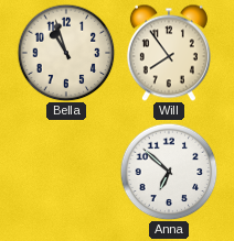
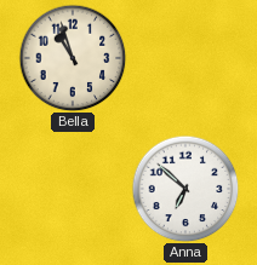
Will: 7:54 -> none
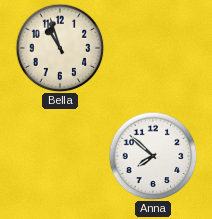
Anna: 6:52 -> 7:52
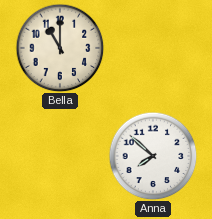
Bella: 10:57 -> 11:00
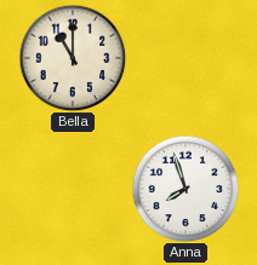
Anna: 7:52 -> 7:57
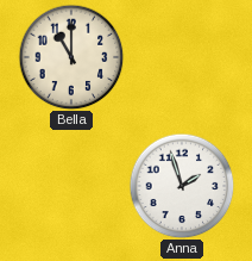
Anna: 7:57 -> 1:57
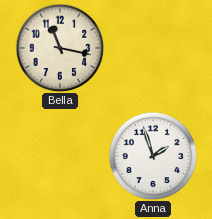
Bella: 11:00 -> 11:17
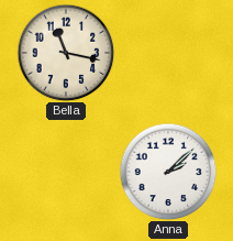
Anna: 1:57 -> 2:08
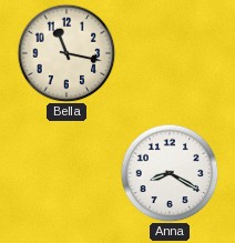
Anna: 2:08 -> 8:20
